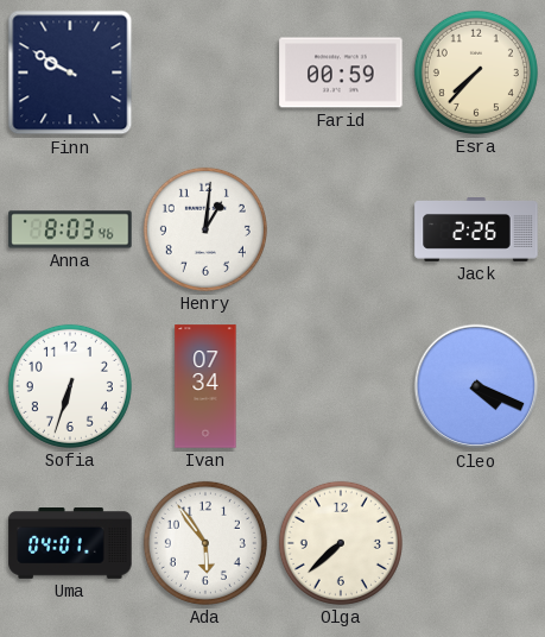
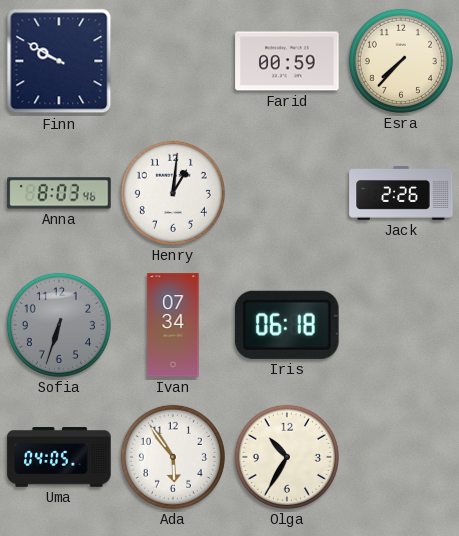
Sofia dial: white -> grey
Iris: none -> 06:18
Cleo: 4:19 -> none
Uma: 04:01 -> 04:05
Olga: 7:38 -> 10:35
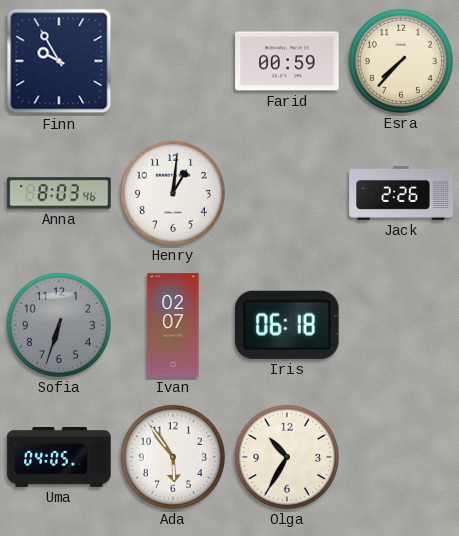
Finn: 9:50 -> 9:55
Ivan: 07:34 -> 02:07
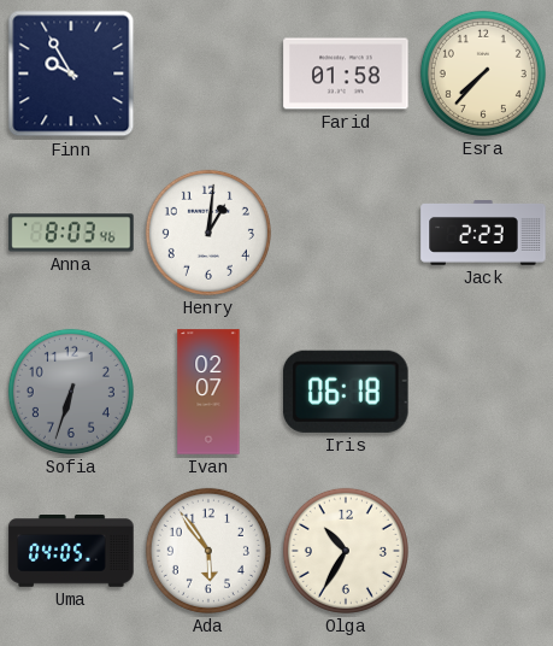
Farid: 00:59 -> 01:58
Jack: 2:26 -> 2:23
